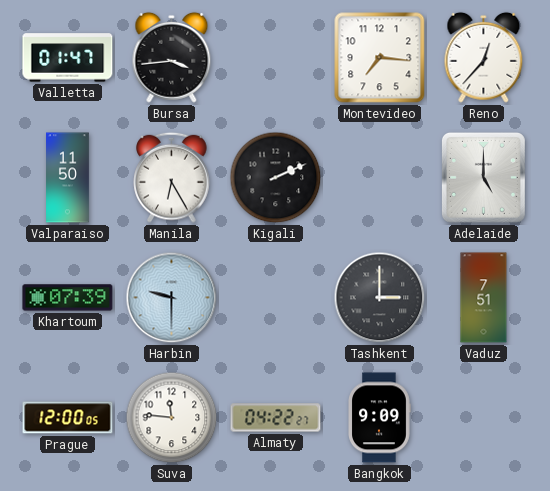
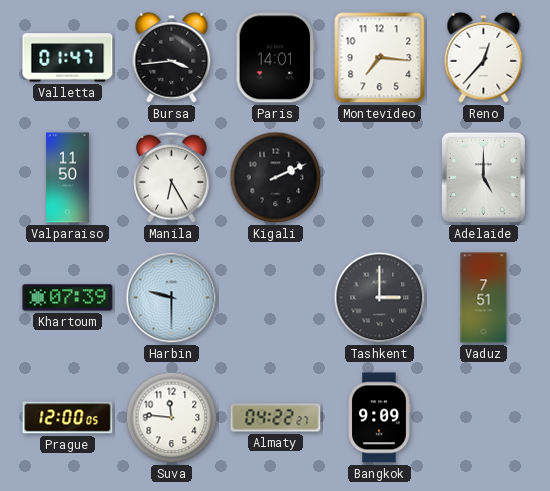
Paris: none -> 14:01
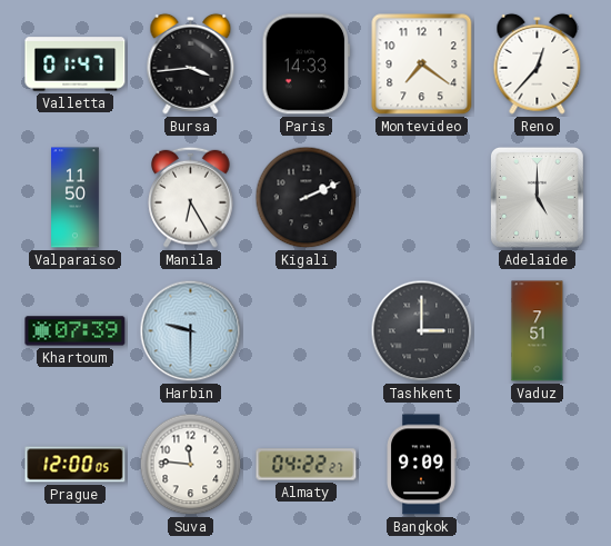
Paris: 14:01 -> 14:33
Montevideo: 7:16 -> 7:21
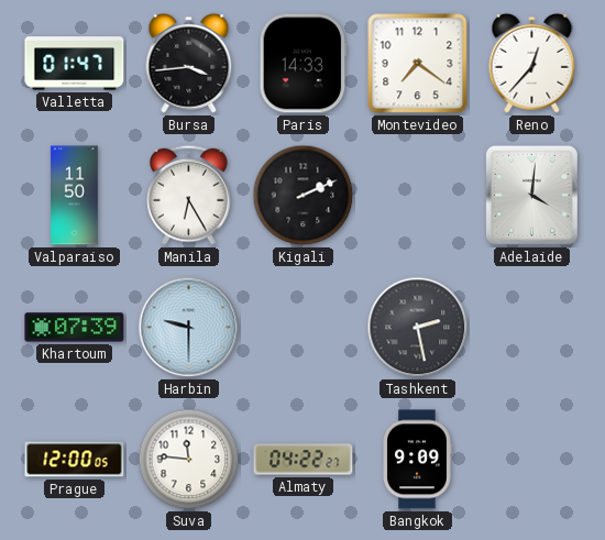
Adelaide: 5:00 -> 4:01
Tashkent: 3:00 -> 2:28
Vaduz: 7:51 -> none
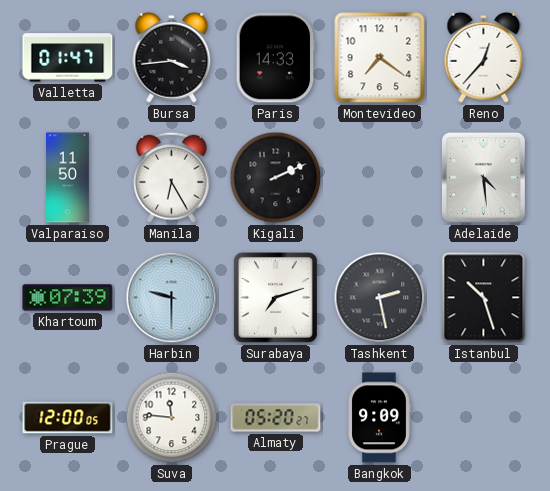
Adelaide: 4:01 -> 4:29
Surabaya: none -> 7:12
Istanbul: none -> 10:27
Almaty: 04:22 -> 05:20
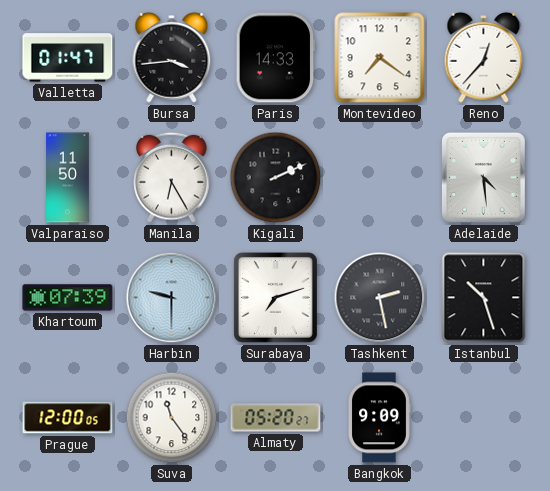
Suva: 11:46 -> 11:24
